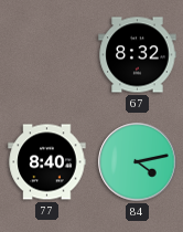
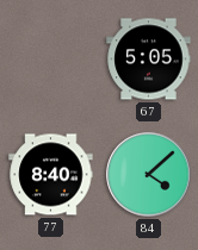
67: 8:32 -> 5:05
84: 4:13 -> 4:08
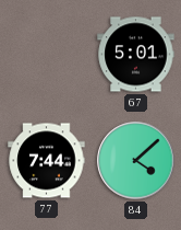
67: 5:05 -> 5:01
77: 8:40 -> 7:44
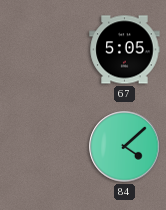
67: 5:01 -> 5:05
77: 7:44 -> none
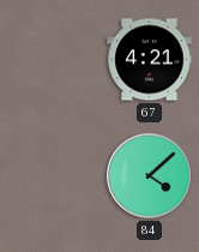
67: 5:05 -> 4:21
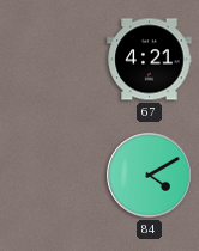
84: 4:08 -> 4:10
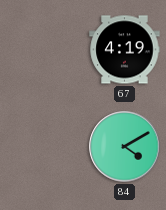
67: 4:21 -> 4:19
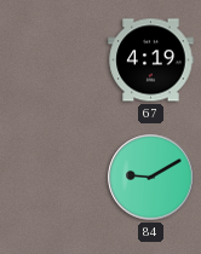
84: 4:10 -> 9:10
